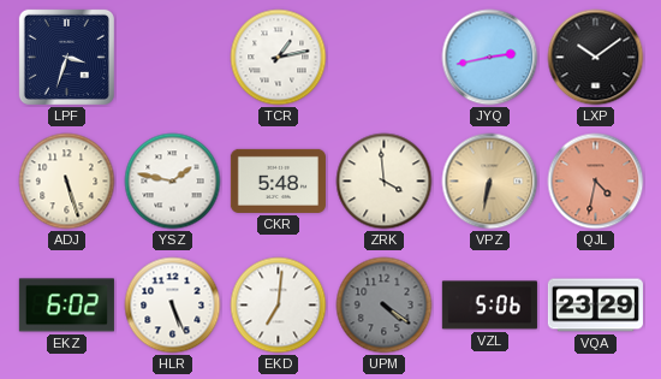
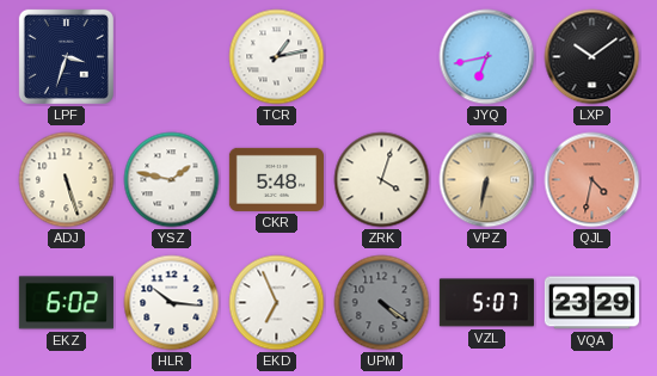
JYQ: 2:43 -> 6:43
ZRK: 3:59 -> 4:03
HLR: 5:26 -> 10:16
EKD: 7:01 -> 6:56
VZL: 5:06 -> 5:07
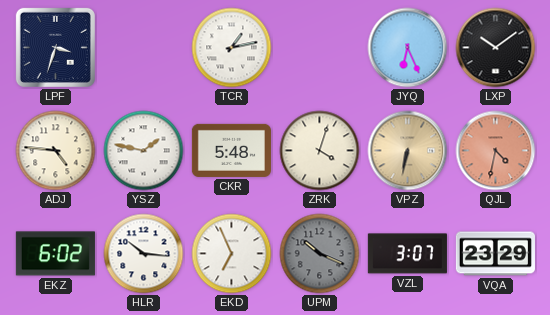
JYQ: 6:43 -> 6:26
ADJ: 5:27 -> 4:46
UPM: 4:21 -> 10:19
VZL: 5:07 -> 3:07
